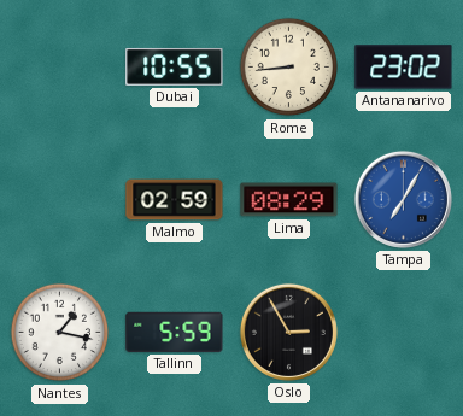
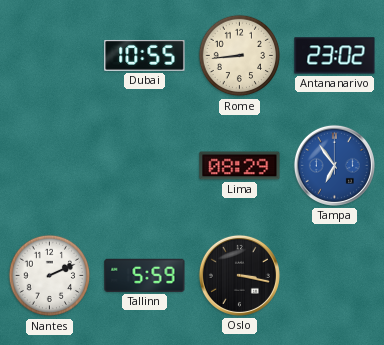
Malmo: 02:59 -> none
Tampa: 7:05 -> 6:54
Nantes: 1:17 -> 2:11
Oslo: 2:55 -> 3:17
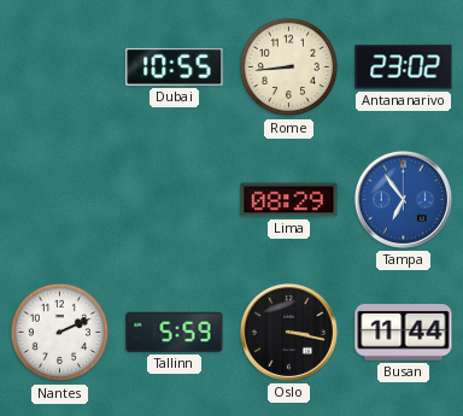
Busan: none -> 11:44
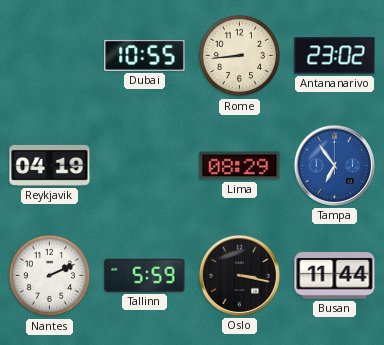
Reykjavik: none -> 04:19
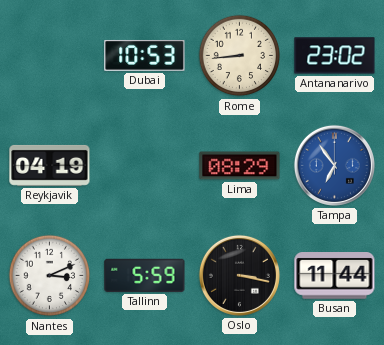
Dubai: 10:55 -> 10:53
Nantes: 2:11 -> 3:11
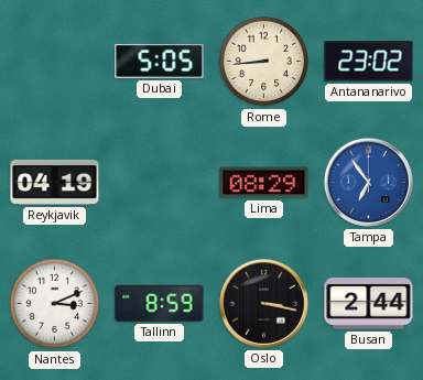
Dubai: 10:53 -> 5:05
Tallinn: 5:59 -> 8:59
Busan: 11:44 -> 2:44
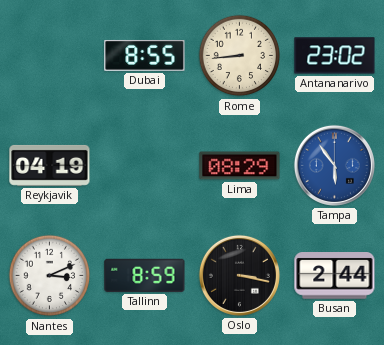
Dubai: 5:05 -> 8:55
Tampa: 6:54 -> 5:54
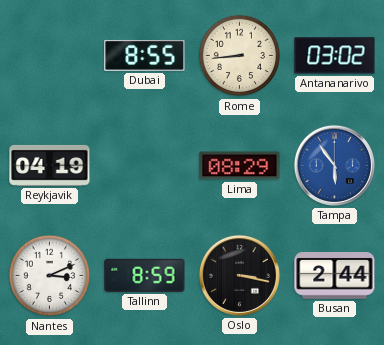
Antananarivo: 23:02 -> 03:02
